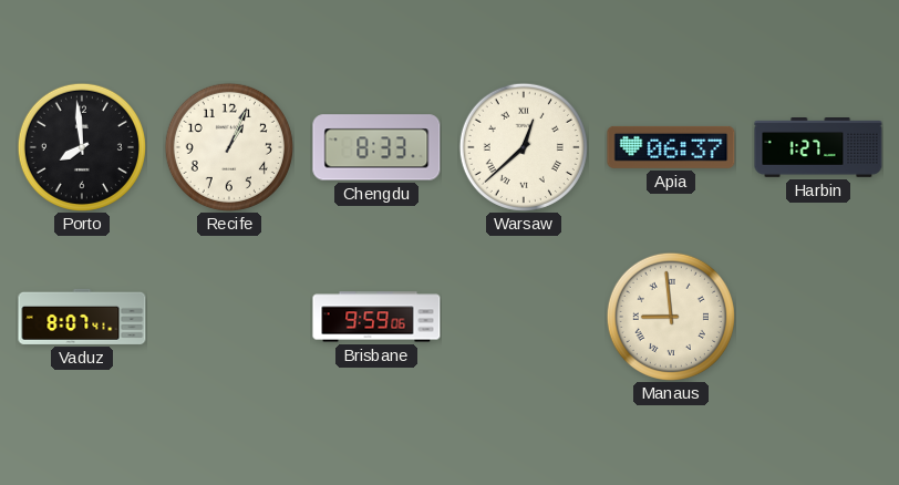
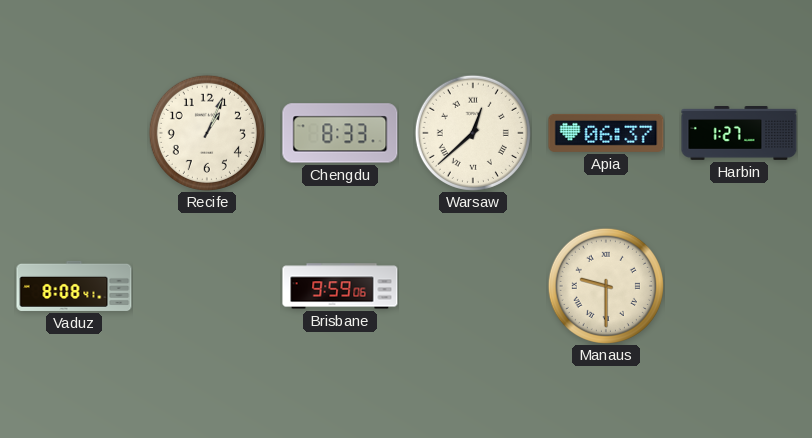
Porto: 7:59 -> none
Vaduz: 8:07 -> 8:08
Manaus: 8:59 -> 9:30
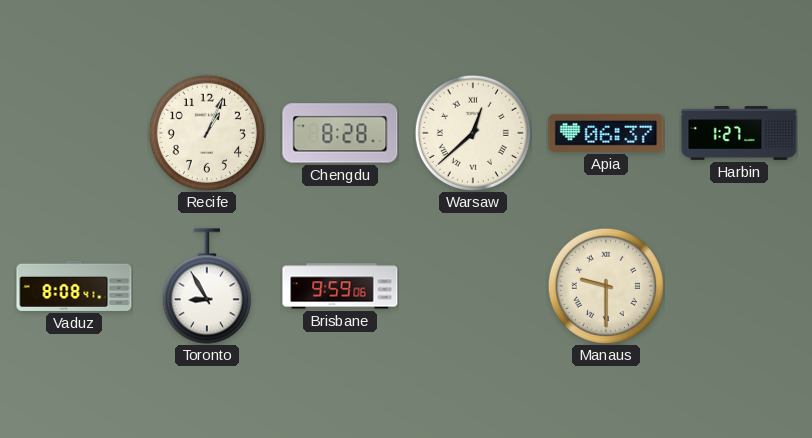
Chengdu: 8:33 -> 8:28
Toronto: none -> 8:55
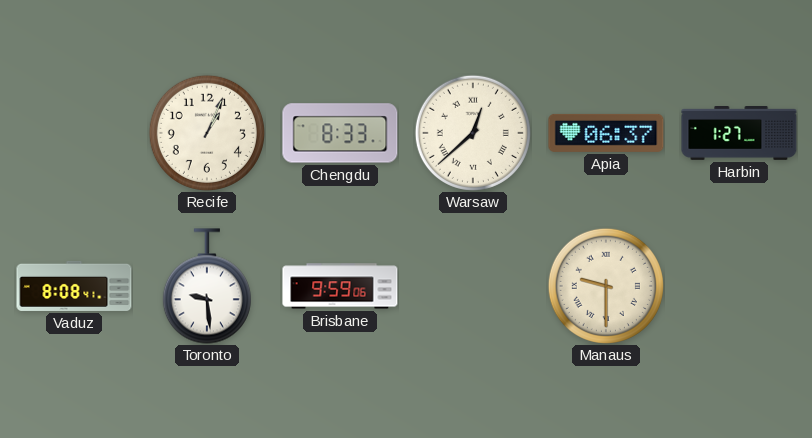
Chengdu: 8:28 -> 8:33
Toronto: 8:55 -> 9:29
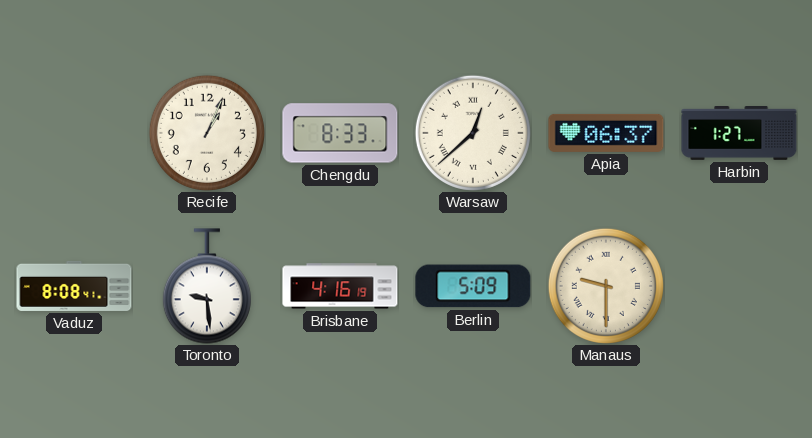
Brisbane: 9:59 -> 4:16
Berlin: none -> 5:09
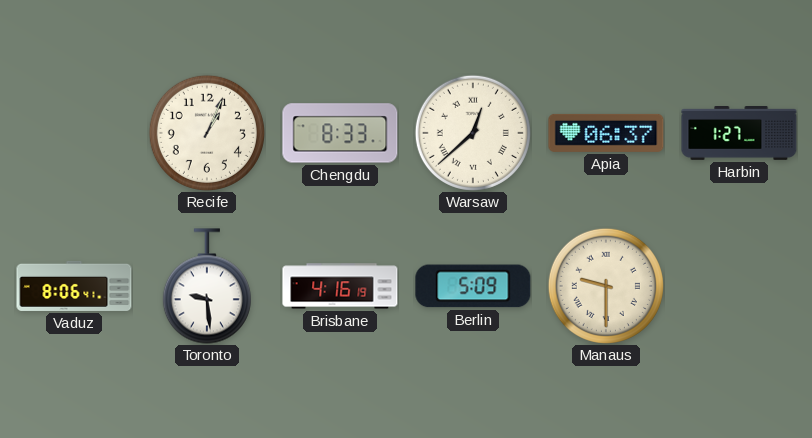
Vaduz: 8:08 -> 8:06
